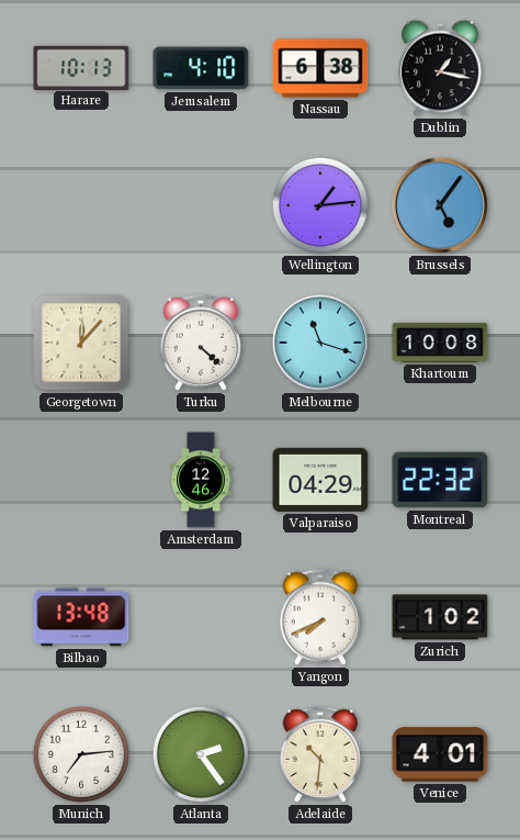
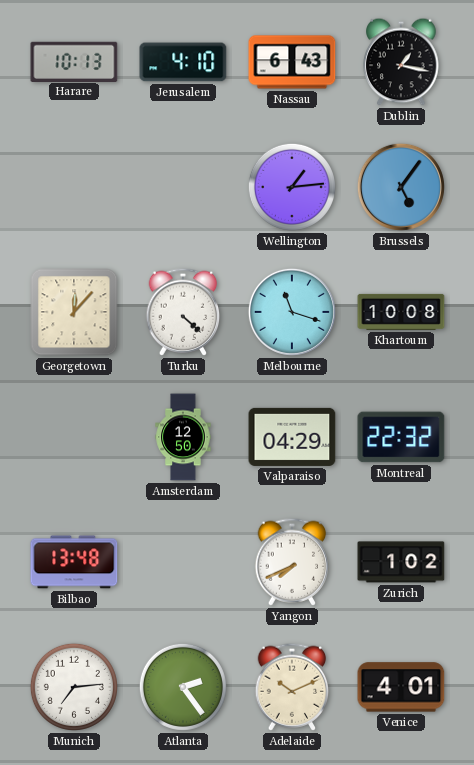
Nassau: 6:38 -> 6:43
Amsterdam: 12:46 -> 12:50
Adelaide: 10:31 -> 10:11
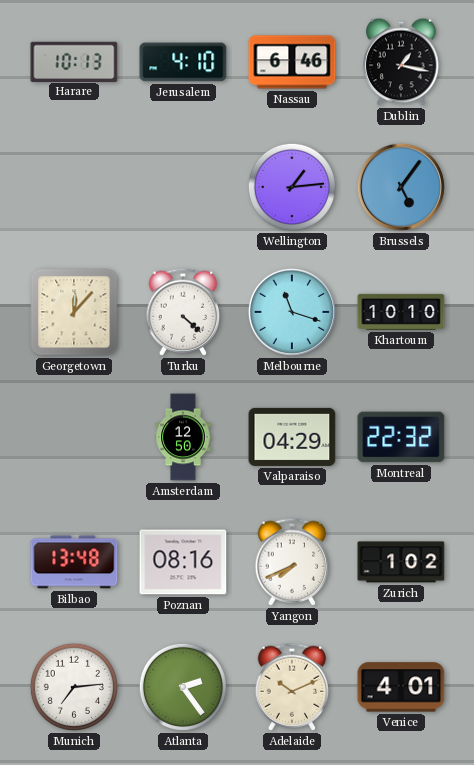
Nassau: 6:43 -> 6:46
Khartoum: 10:08 -> 10:10
Poznan: none -> 08:16
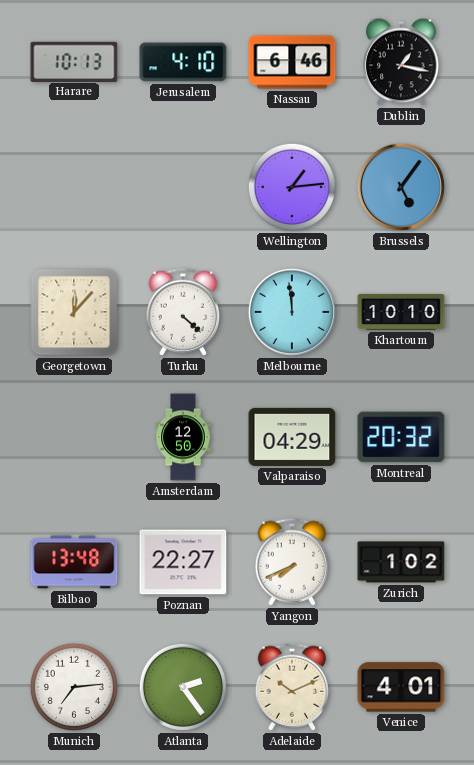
Melbourne: 11:18 -> 11:59
Montreal: 22:32 -> 20:32
Poznan: 08:16 -> 22:27
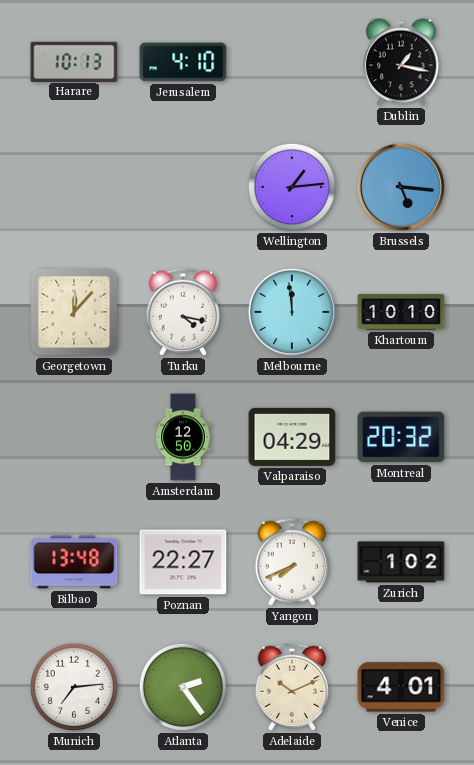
Nassau: 6:46 -> none
Brussels: 5:06 -> 5:16
Turku: 4:22 -> 4:17
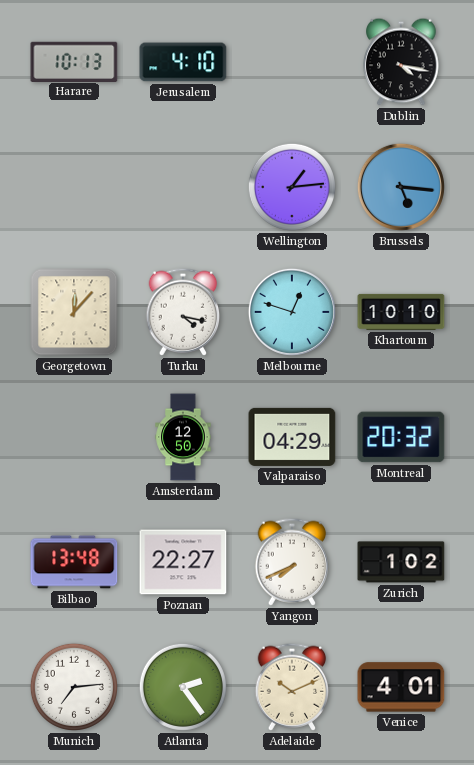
Dublin: 1:17 -> 4:17
Melbourne: 11:59 -> 12:48
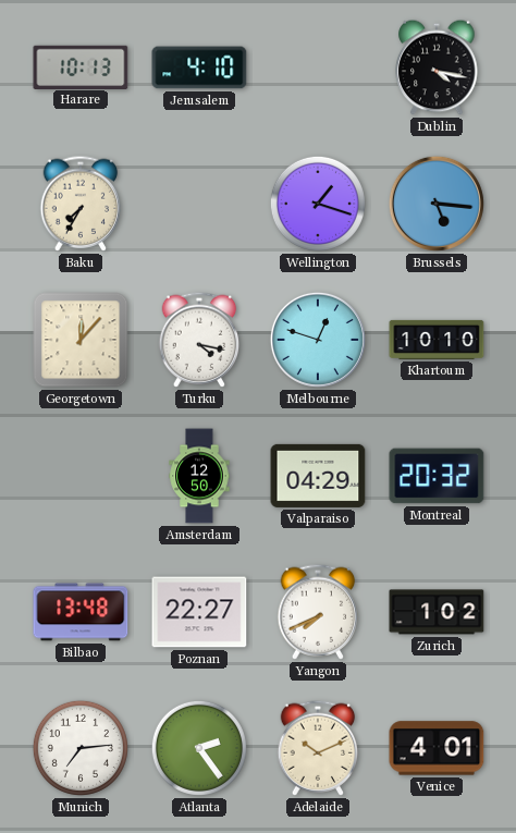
Baku: none -> 7:35
Wellington: 1:14 -> 1:18
